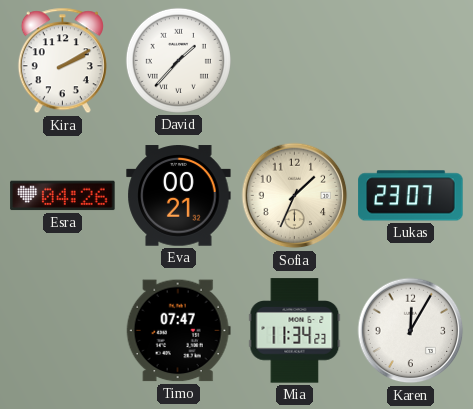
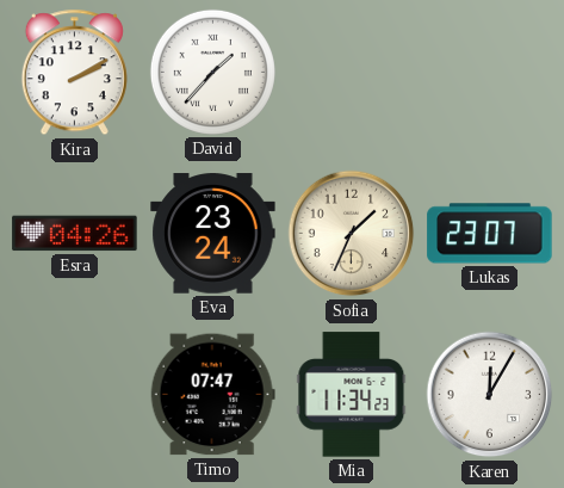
Eva: 00:21 -> 23:24
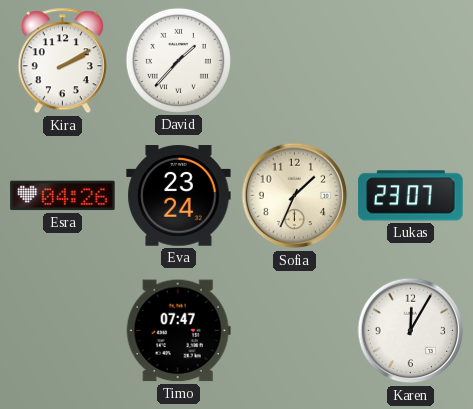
Mia: 11:34 -> none
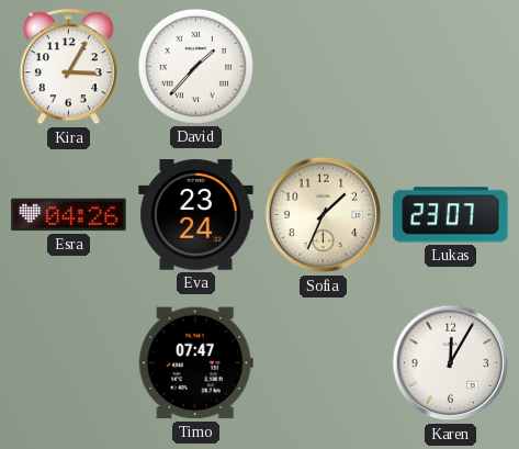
Kira: 2:10 -> 3:05
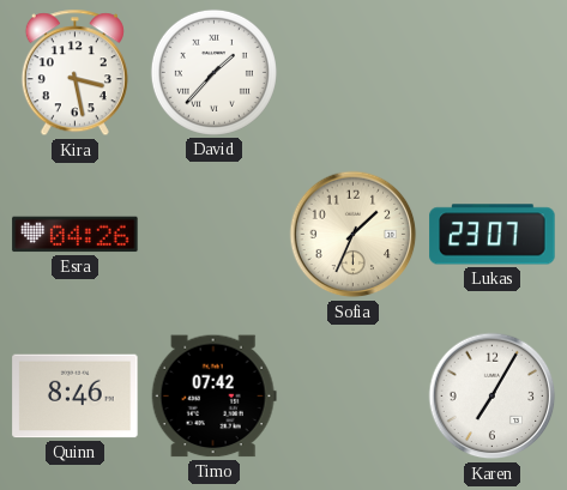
Kira: 3:05 -> 3:28
Eva: 23:24 -> none
Quinn: none -> 8:46
Timo: 07:47 -> 07:42
Karen: 12:05 -> 7:05
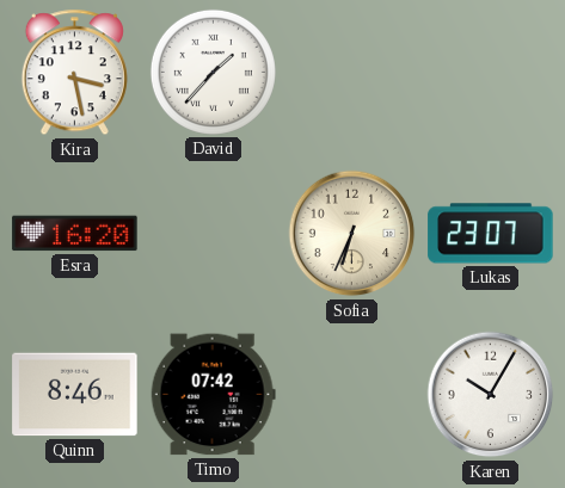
Esra: 04:26 -> 16:20
Sofia: 1:34 -> 6:34
Karen: 7:05 -> 10:05
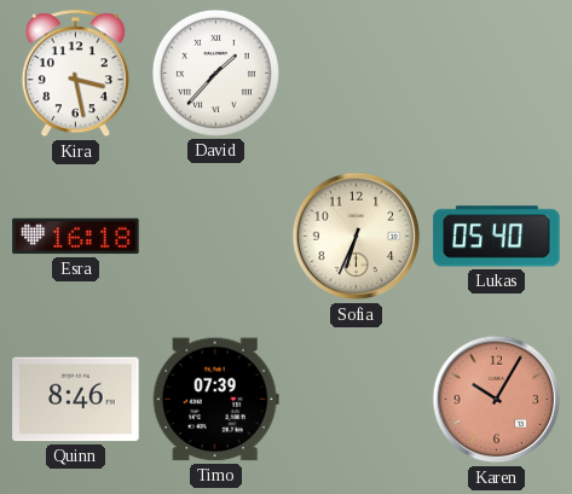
Esra: 16:20 -> 16:18
Lukas: 23:07 -> 05:40
Timo: 07:42 -> 07:39
Karen dial: white -> salmon
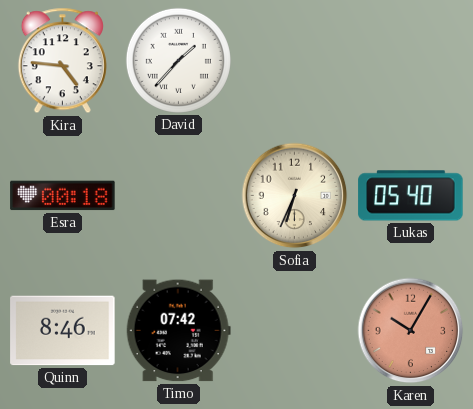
Kira: 3:28 -> 4:46
Esra: 16:18 -> 00:18
Timo: 07:39 -> 07:42
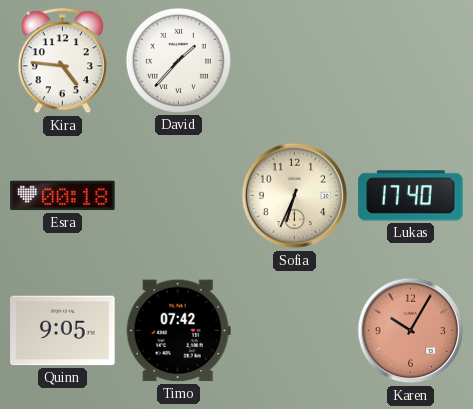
Lukas: 05:40 -> 17:40
Quinn: 8:46 -> 9:05
